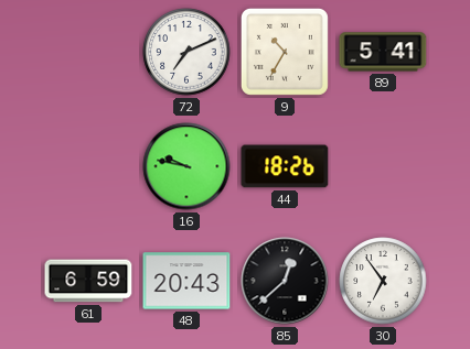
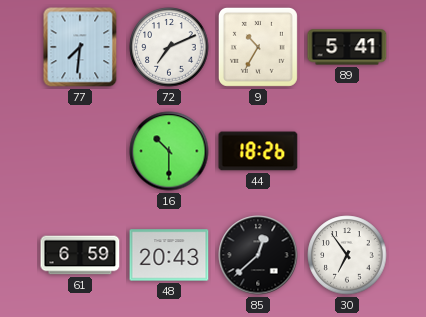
77: none -> 7:31
16: 9:47 -> 10:30
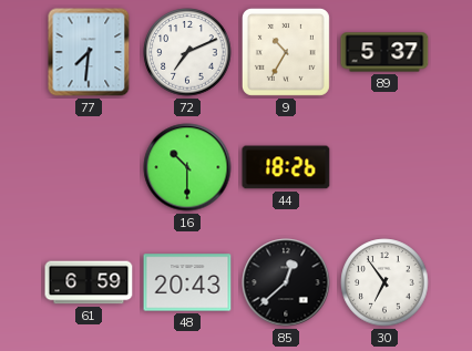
89: 5:41 -> 5:37
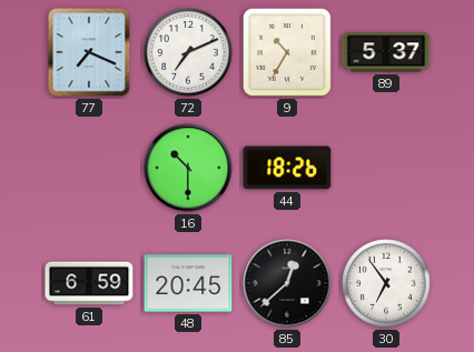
77: 7:31 -> 7:19
48: 20:43 -> 20:45
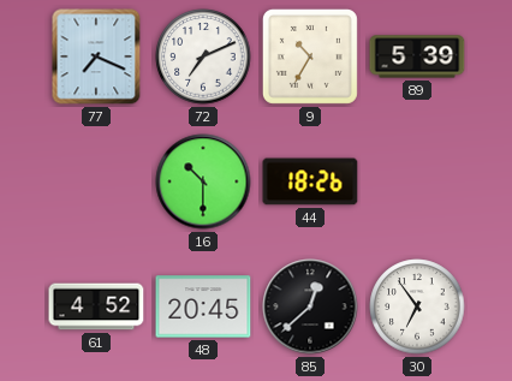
89: 5:37 -> 5:39
61: 6:59 -> 4:52
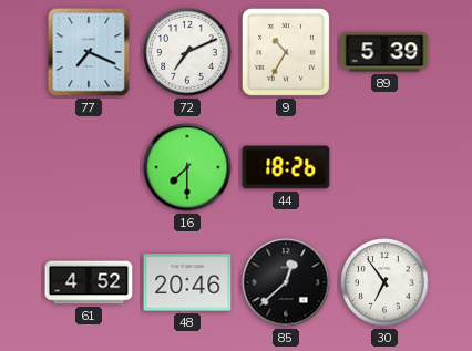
16: 10:30 -> 7:30
48: 20:45 -> 20:46
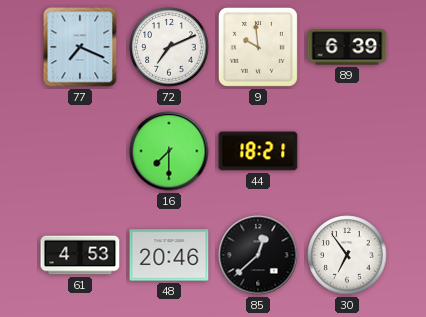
9: 10:35 -> 9:59
89: 5:39 -> 6:39
44: 18:26 -> 18:21
61: 4:52 -> 4:53
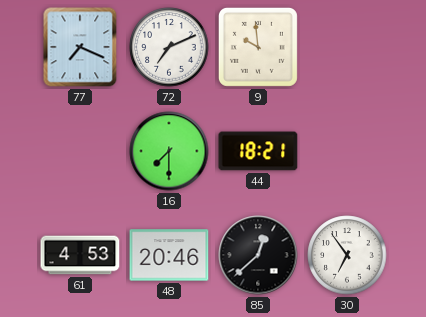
89: 6:39 -> none
